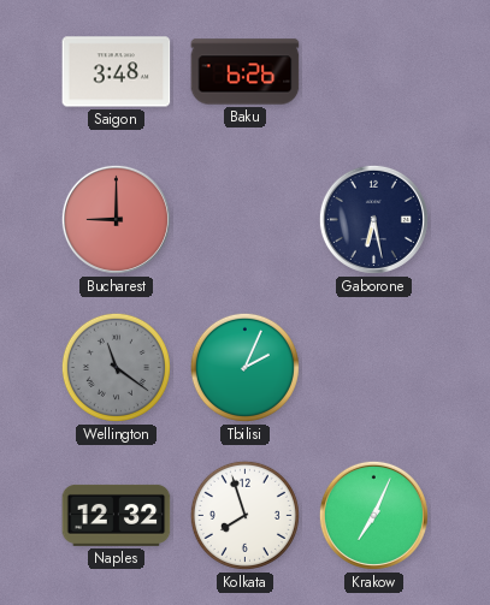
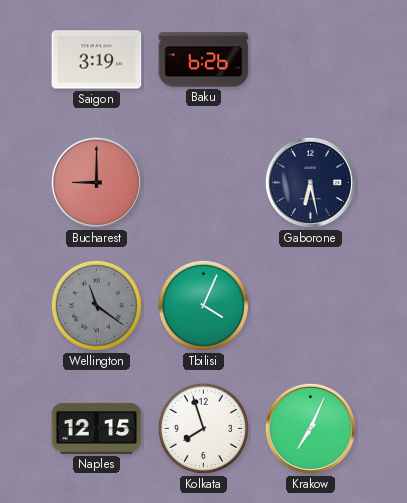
Saigon: 3:48 -> 3:19
Tbilisi: 2:04 -> 4:04
Naples: 12:32 -> 12:15
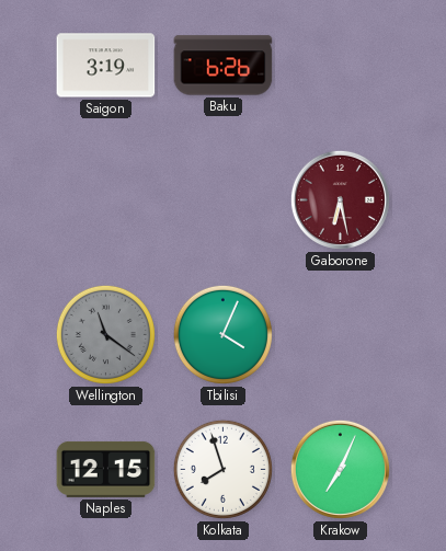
Bucharest: 9:00 -> none
Gaborone dial: navy -> burgundy
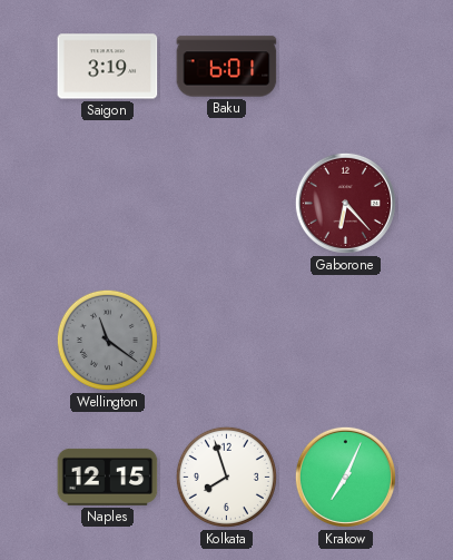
Baku: 6:26 -> 6:01
Gaborone: 6:28 -> 6:23
Tbilisi: 4:04 -> none
